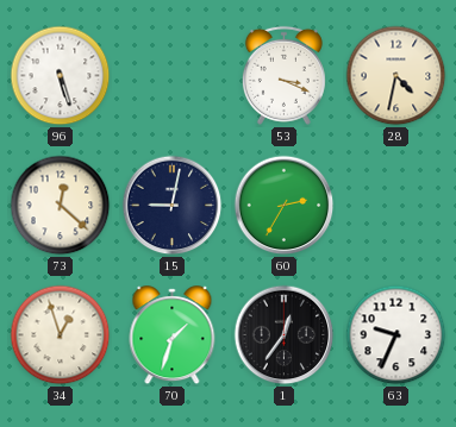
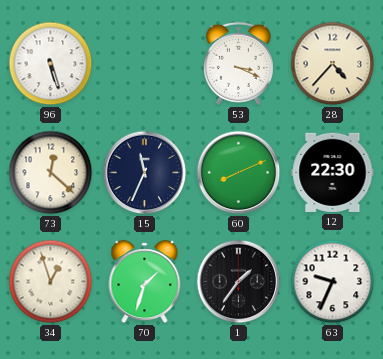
28: 4:32 -> 4:37
15: 9:02 -> 11:34
60: 2:35 -> 8:11
12: none -> 22:30
1: 12:36 -> 1:36
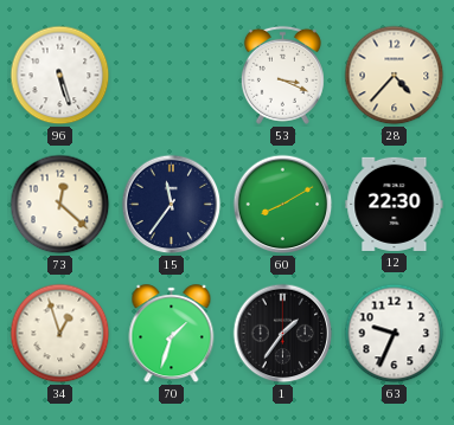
15: 11:34 -> 11:36
60: 8:11 -> 8:10
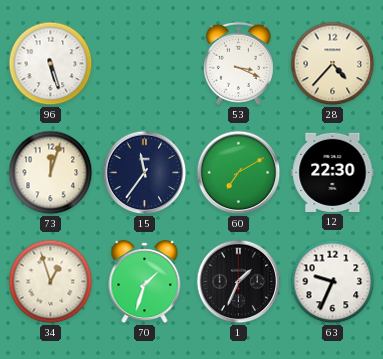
73: 12:22 -> 12:03
60: 8:10 -> 7:10
1: 1:36 -> 1:34
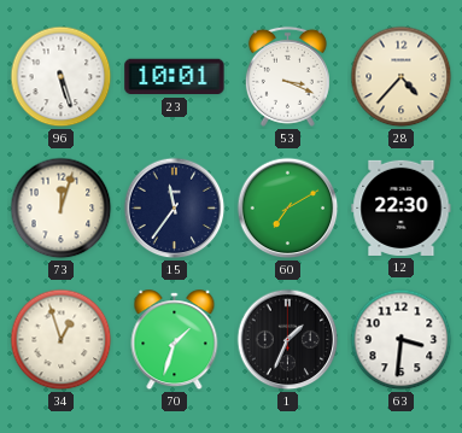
23: none -> 10:01
63: 9:34 -> 3:31
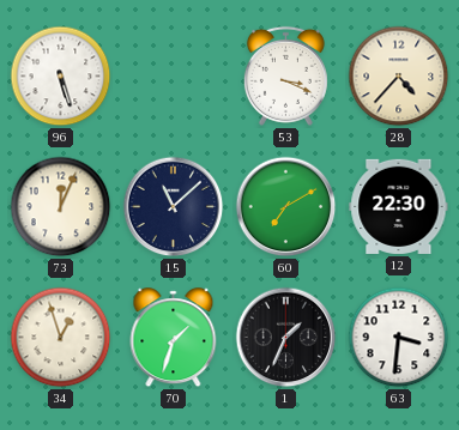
23: 10:01 -> none
73: 12:03 -> 12:04
15: 11:36 -> 11:08
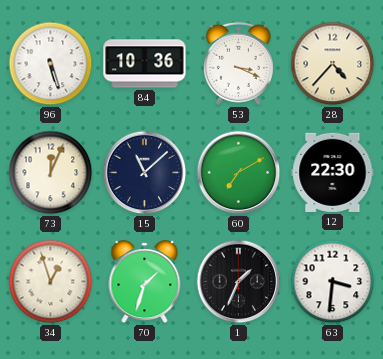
84: none -> 10:36
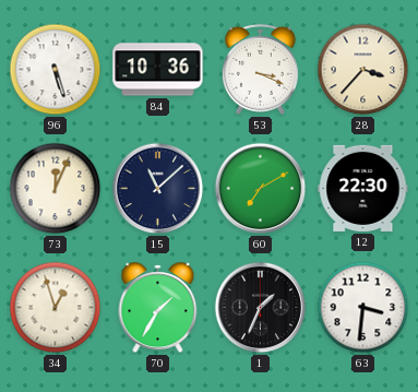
28: 4:37 -> 3:37
70: 1:33 -> 1:35
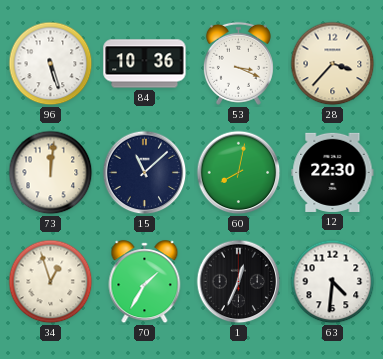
73: 12:04 -> 12:01
60: 7:10 -> 8:02
1: 1:34 -> 12:34
63: 3:31 -> 4:31
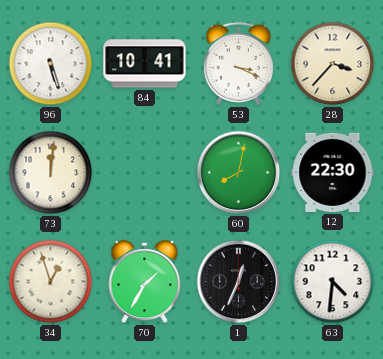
84: 10:36 -> 10:41
15: 11:08 -> none
